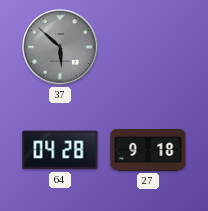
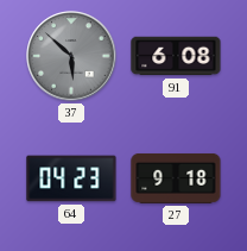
91: none -> 6:08
64: 04:28 -> 04:23
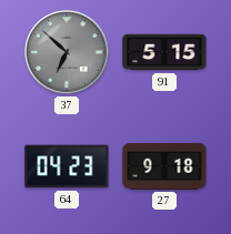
37: 5:52 -> 6:52
91: 6:08 -> 5:15
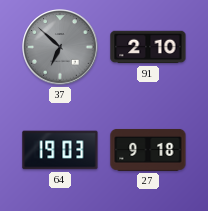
91: 5:15 -> 2:10
64: 04:23 -> 19:03
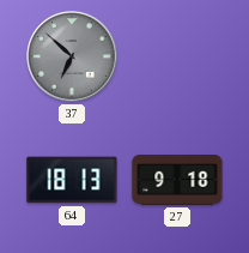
91: 2:10 -> none
64: 19:03 -> 18:13
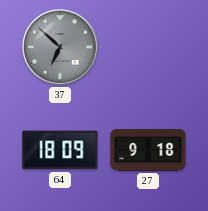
64: 18:13 -> 18:09
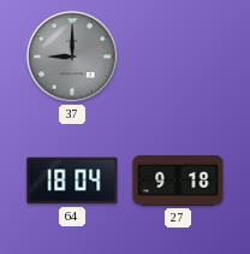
37: 6:52 -> 9:00
64: 18:09 -> 18:04
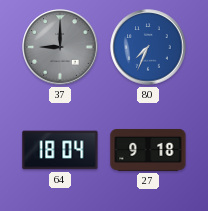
80: none -> 7:34
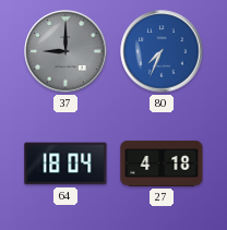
27: 9:18 -> 4:18
